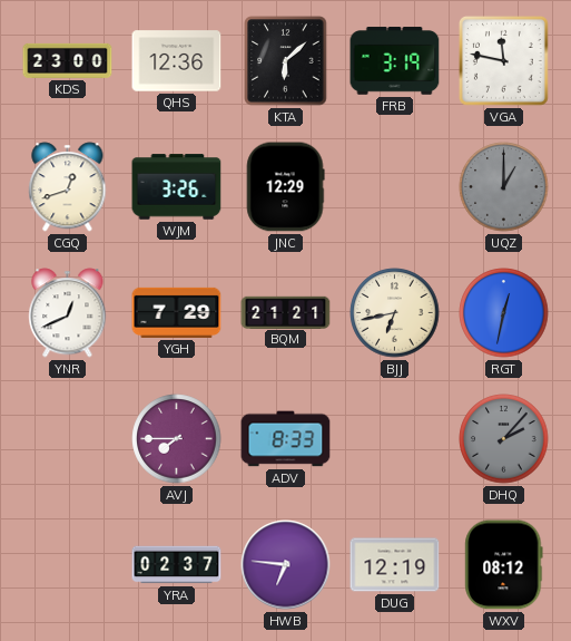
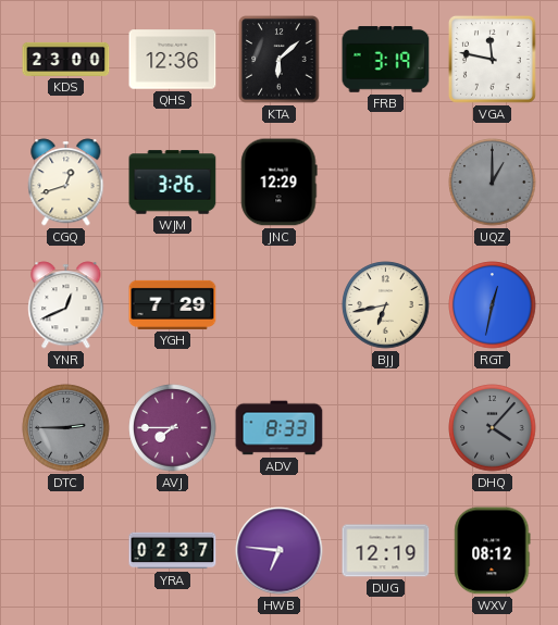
BQM: 21:21 -> none
DTC: none -> 2:45
DHQ: 2:07 -> 4:07
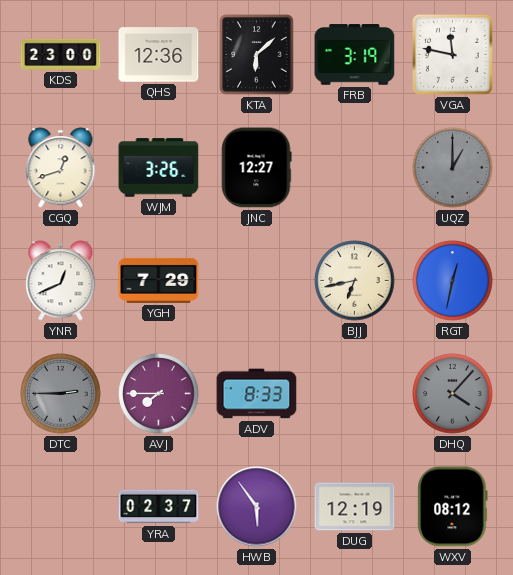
JNC: 12:29 -> 12:27
HWB: 6:46 -> 5:54
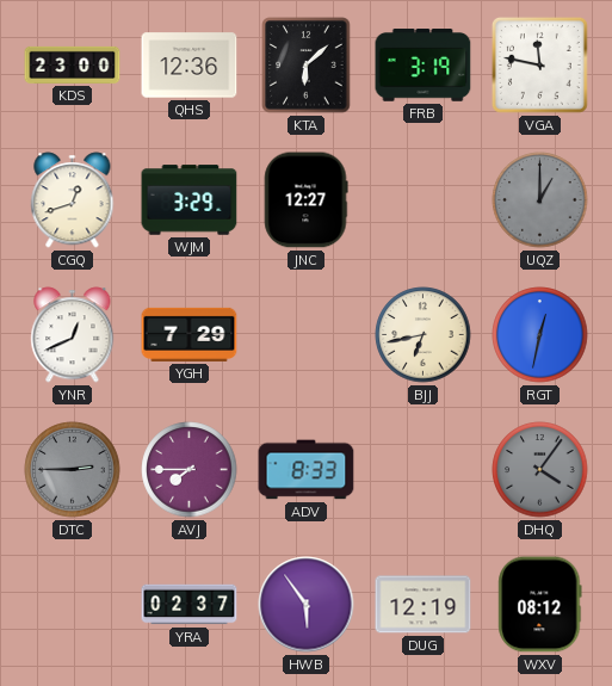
WJM: 3:26 -> 3:29
DHQ: 4:07 -> 4:06
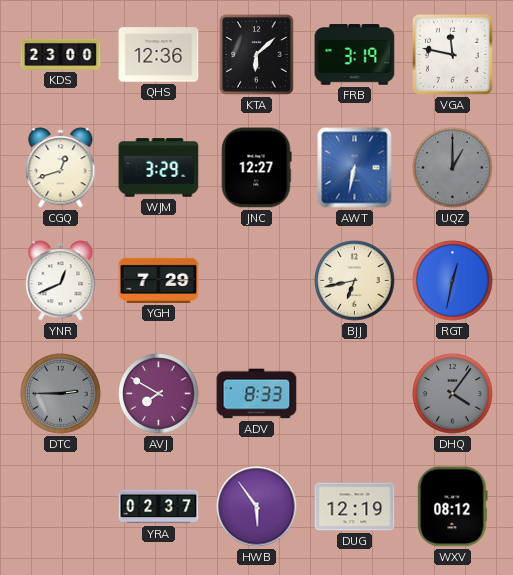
AWT: none -> 6:32
AVJ: 7:45 -> 7:50
